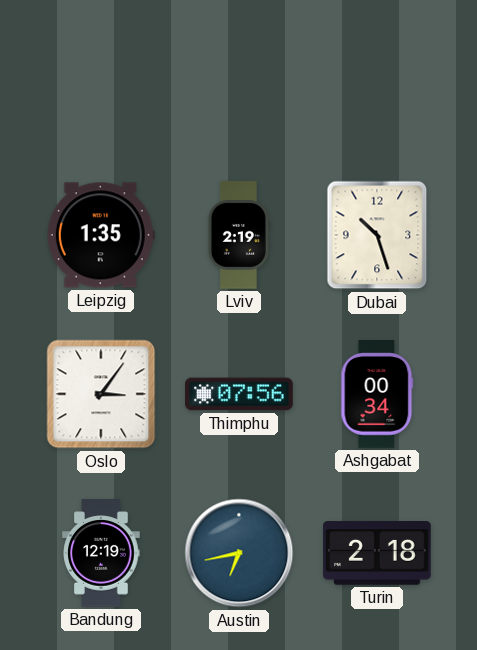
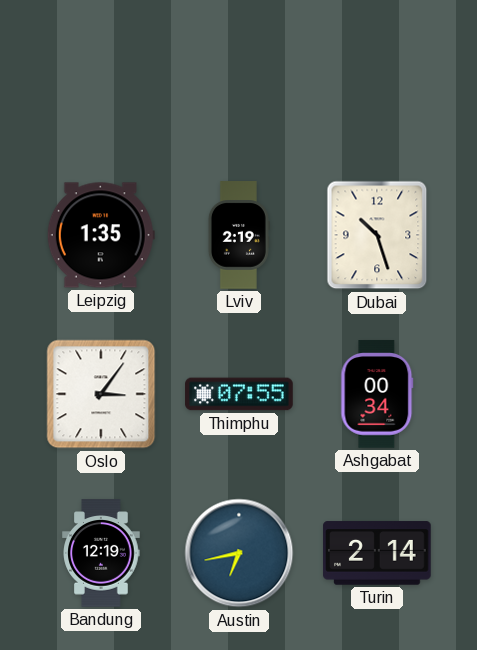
Thimphu: 07:56 -> 07:55
Turin: 2:18 -> 2:14
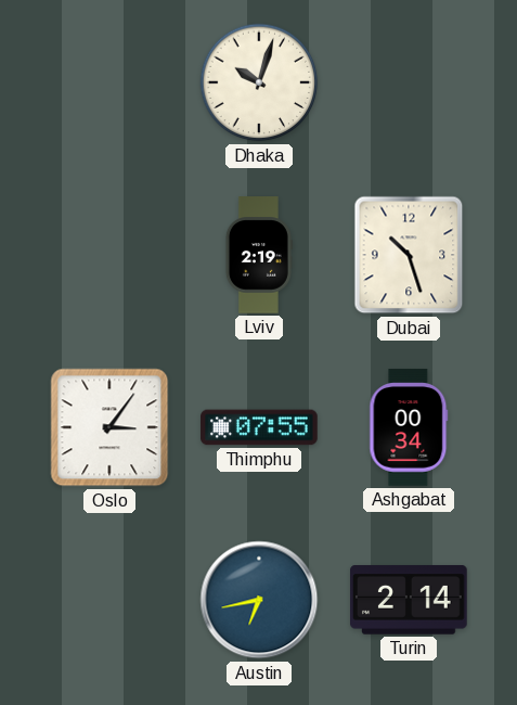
Dhaka: none -> 10:03
Leipzig: 1:35 -> none
Bandung: 12:19 -> none
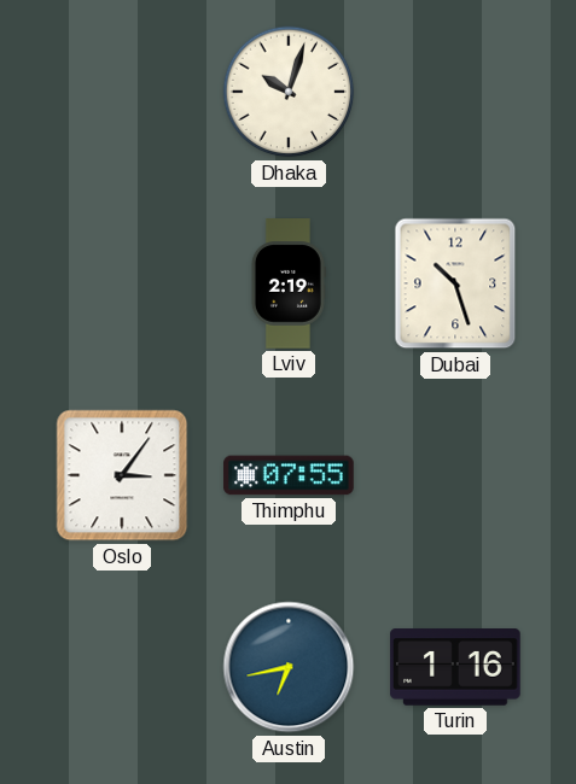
Ashgabat: 00:34 -> none
Turin: 2:14 -> 1:16
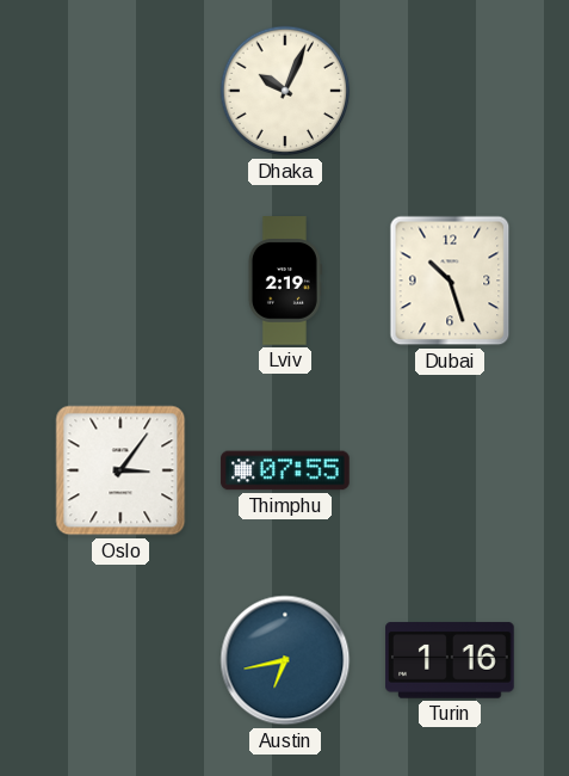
Dhaka: 10:03 -> 10:04
